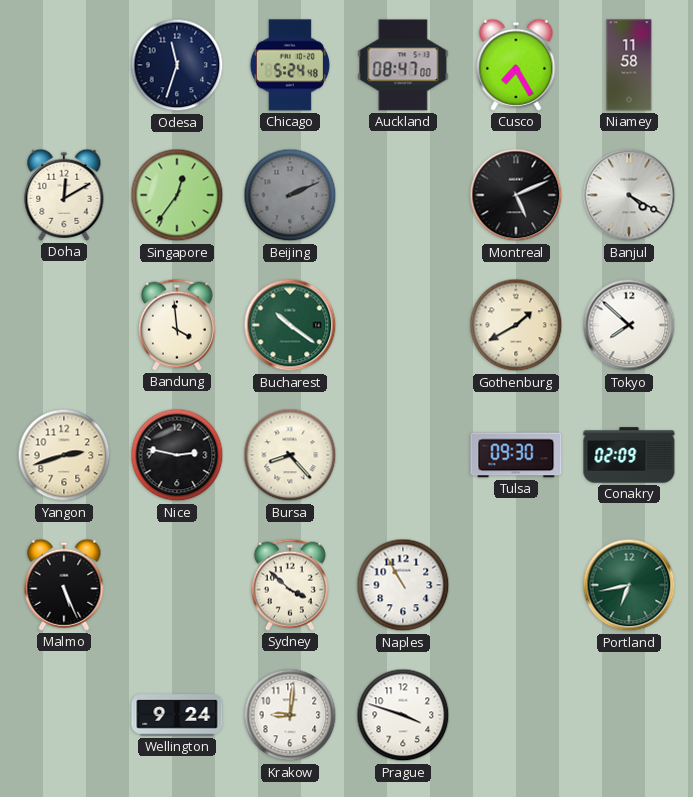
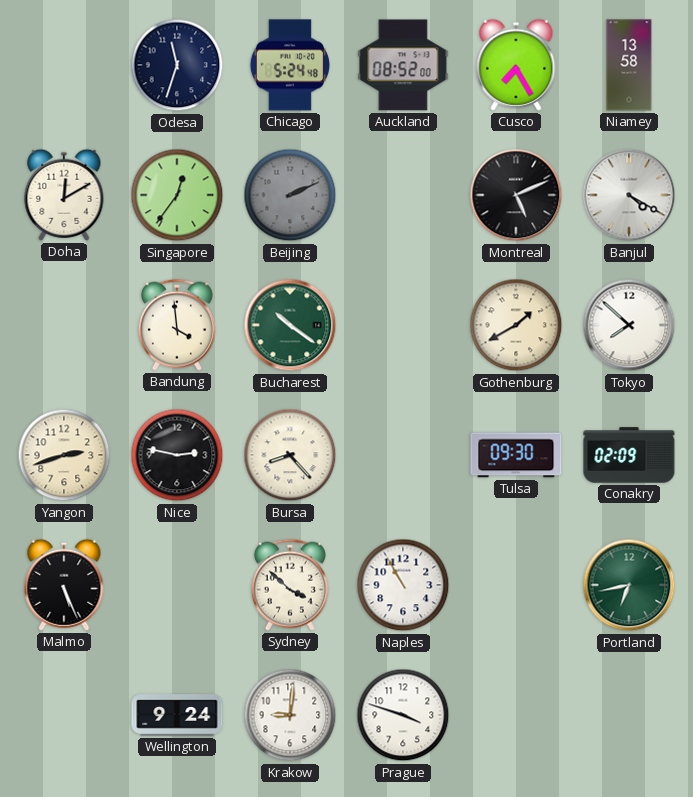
Auckland: 08:47 -> 08:52
Niamey: 11:58 -> 13:58
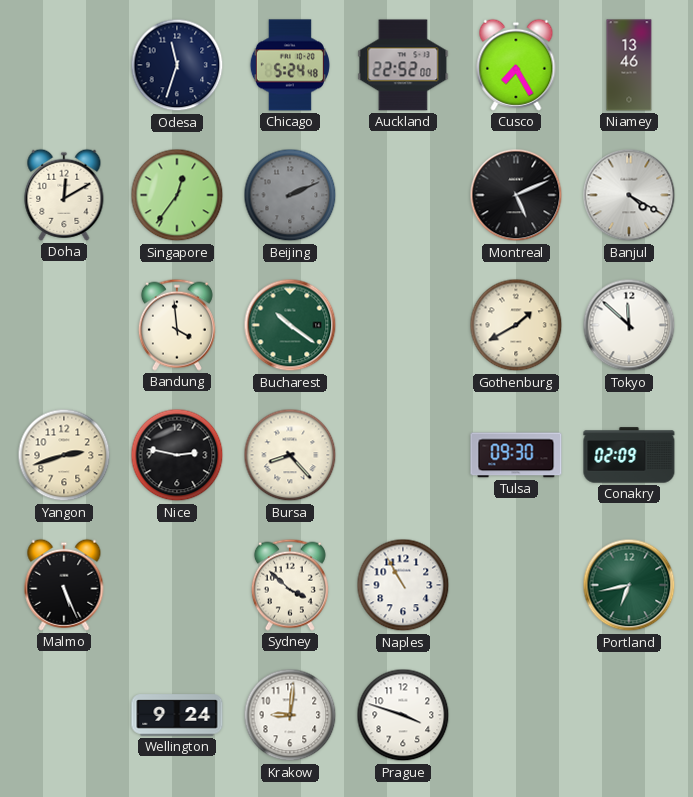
Auckland: 08:52 -> 22:52
Niamey: 13:58 -> 13:46
Tokyo: 7:52 -> 11:52
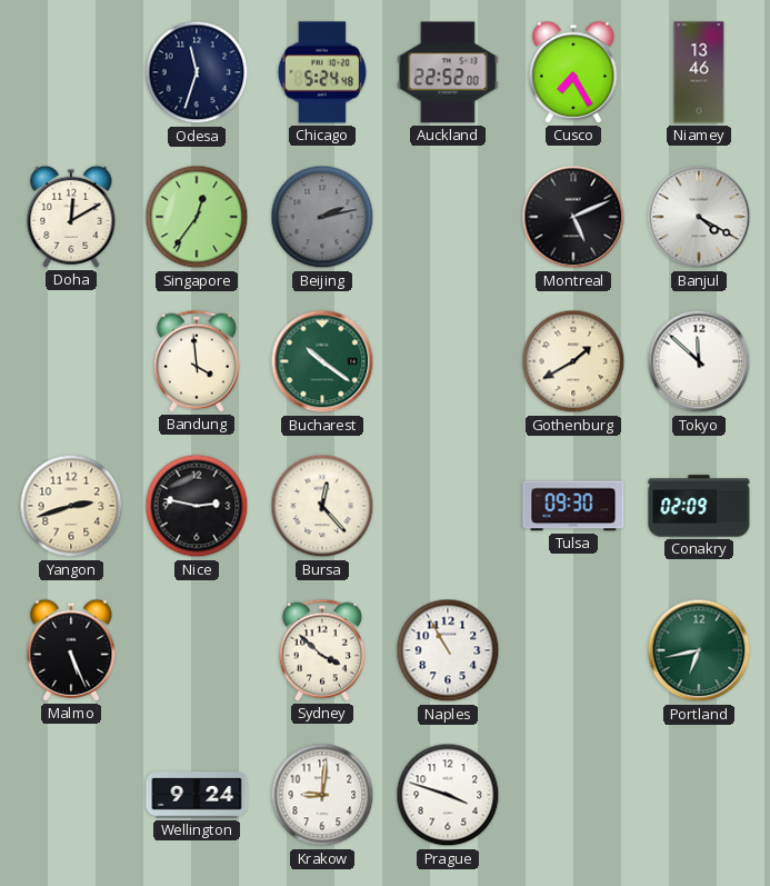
Beijing: 2:11 -> 2:13
Bursa: 8:23 -> 12:23
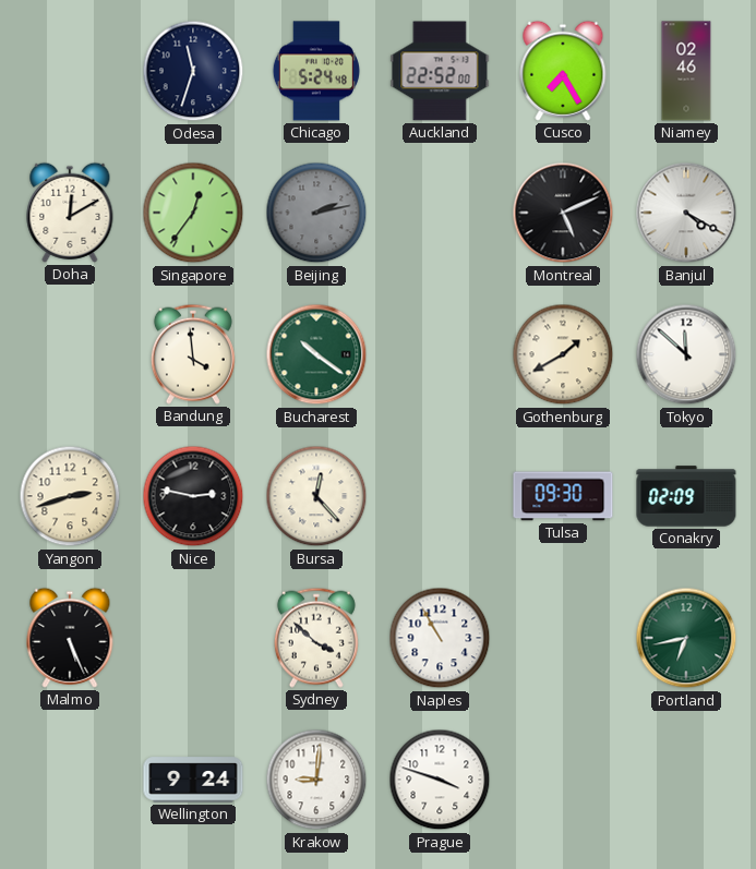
Niamey: 13:46 -> 02:46
